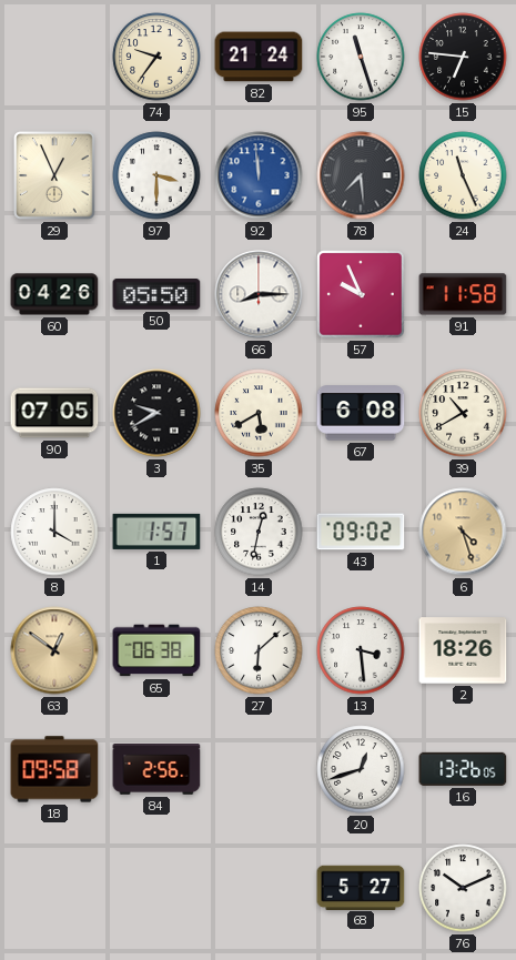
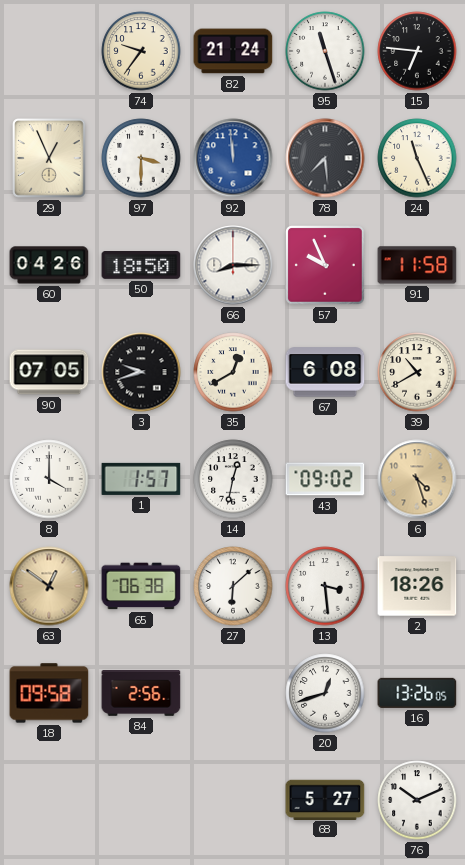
50: 05:50 -> 18:50
3: 9:40 -> 9:42
35: 5:40 -> 12:40
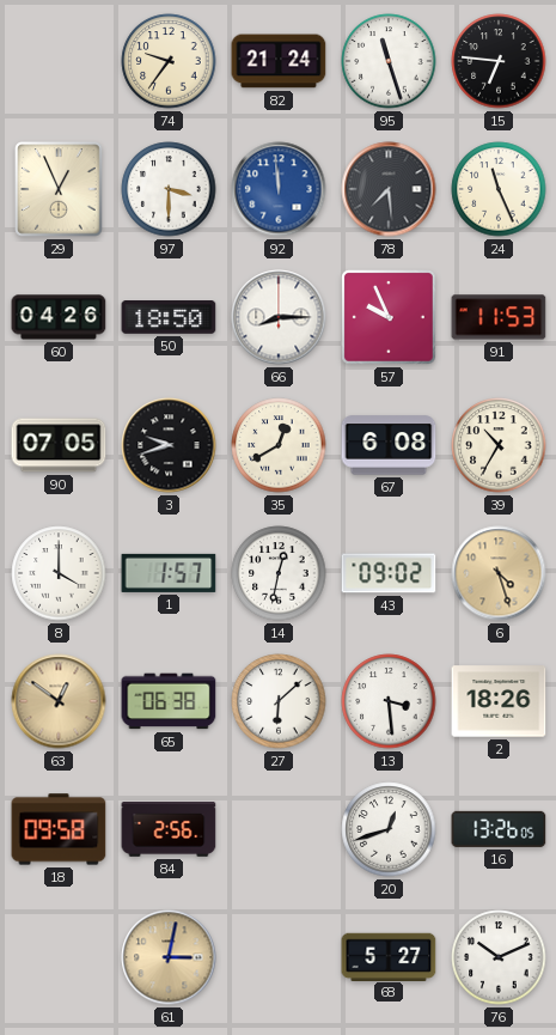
91: 11:58 -> 11:53
39: 10:40 -> 10:35
61: none -> 3:02
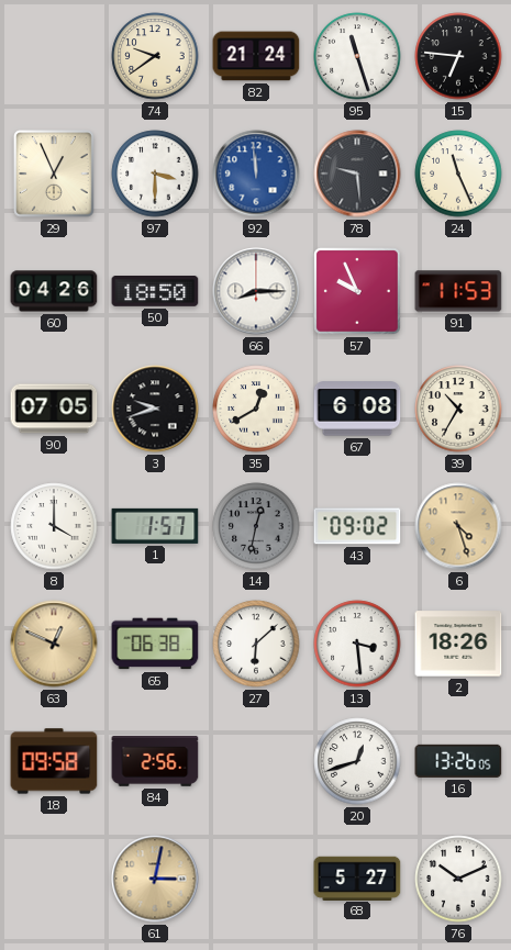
74: 9:36 -> 9:39
78: 7:29 -> 9:29
14 dial: white -> grey
63: 12:51 -> 12:49
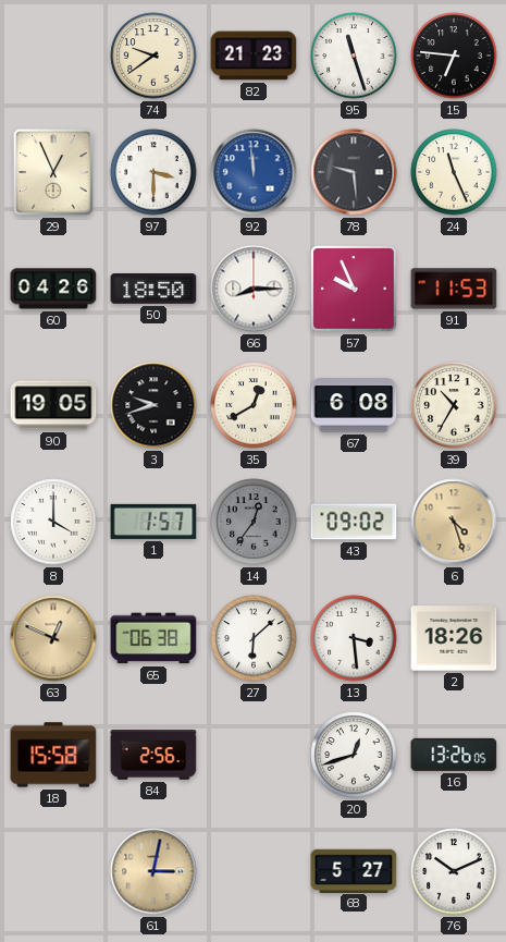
82: 21:24 -> 21:23
90: 07:05 -> 19:05
14: 12:32 -> 12:36
18: 09:58 -> 15:58
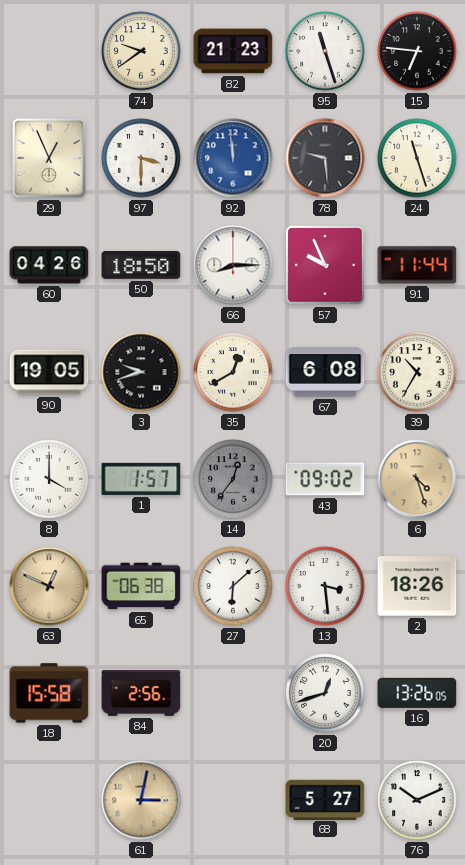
24: 11:26 -> 11:27
91: 11:53 -> 11:44
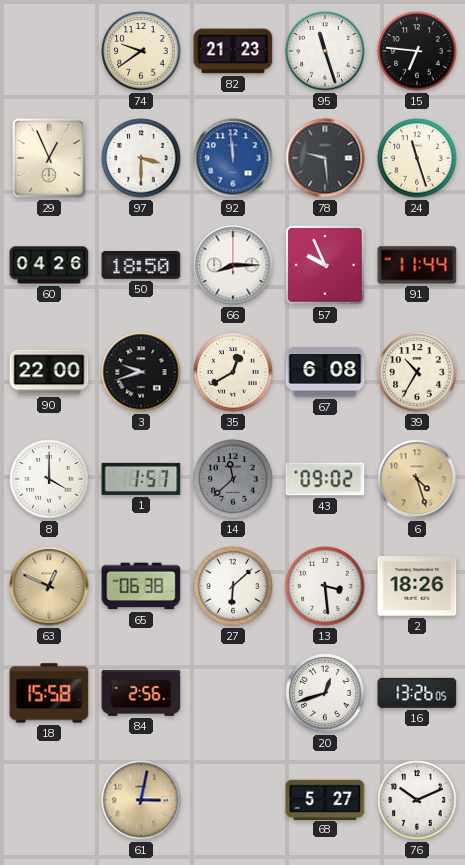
90: 19:05 -> 22:00
14: 12:36 -> 11:38
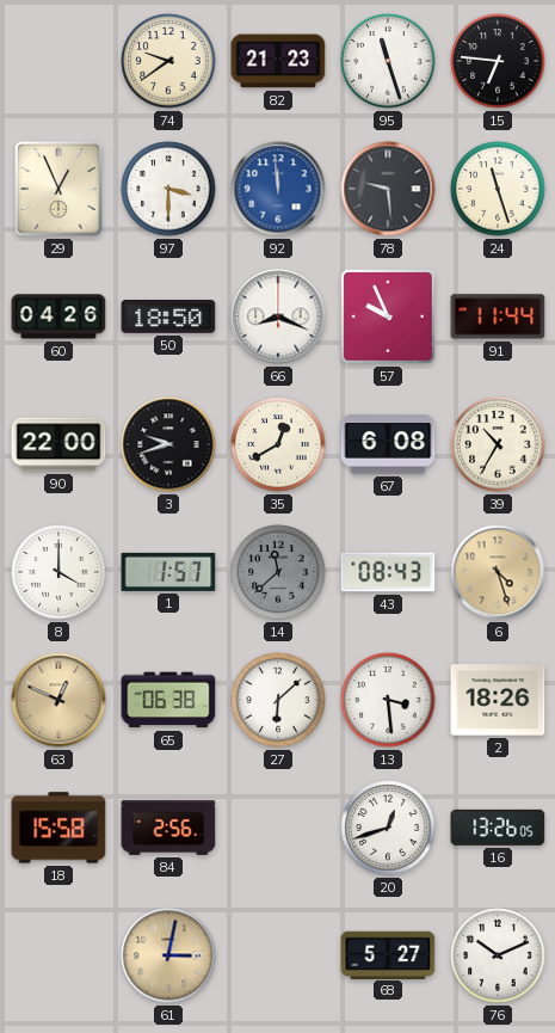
66: 8:15 -> 8:19
43: 09:02 -> 08:43
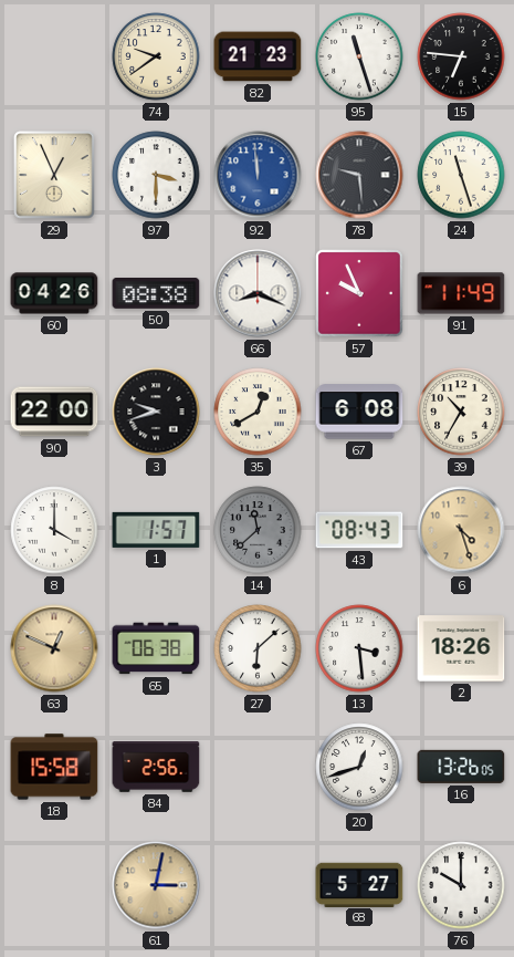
50: 18:50 -> 08:38
91: 11:44 -> 11:49
76: 10:11 -> 10:00
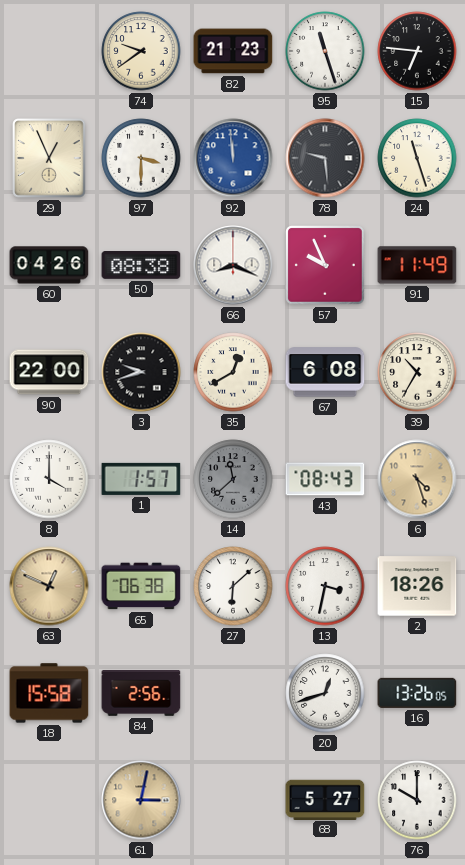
13: 3:29 -> 3:32
